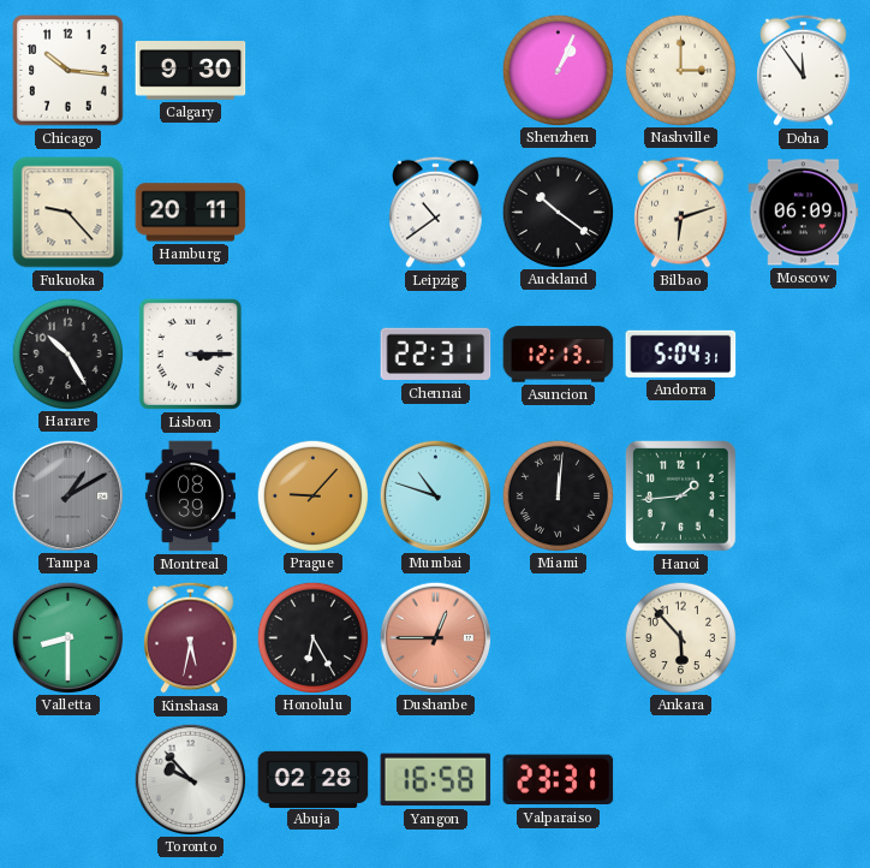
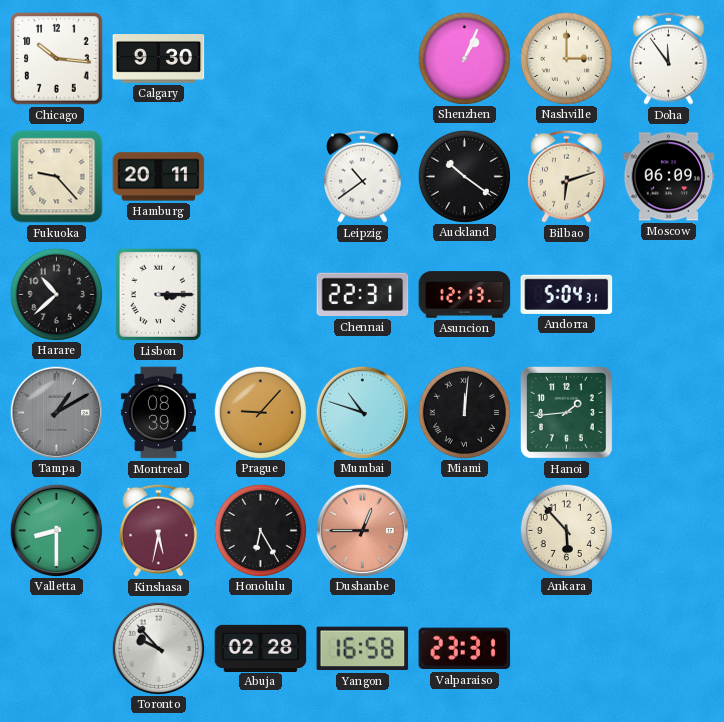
Harare: 10:25 -> 10:38
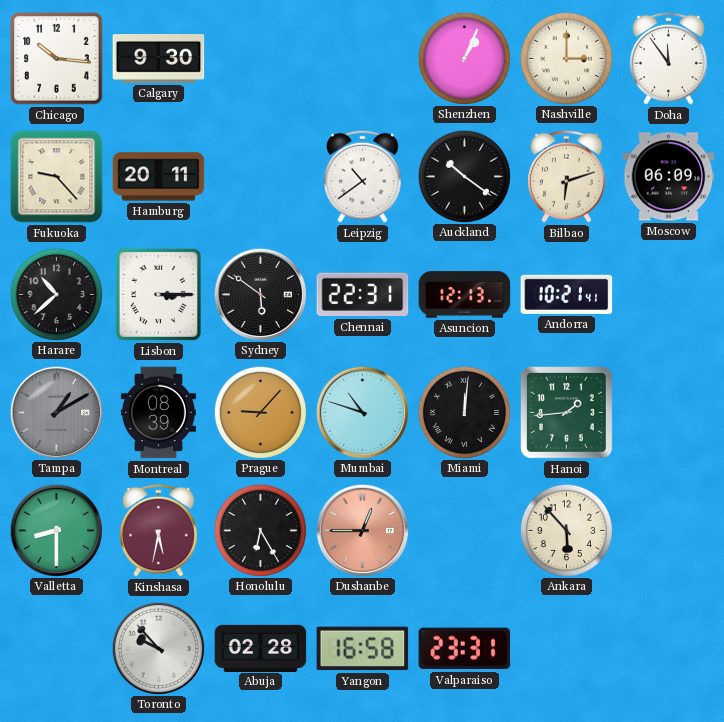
Sydney: none -> 5:51
Andorra: 5:04 -> 10:21
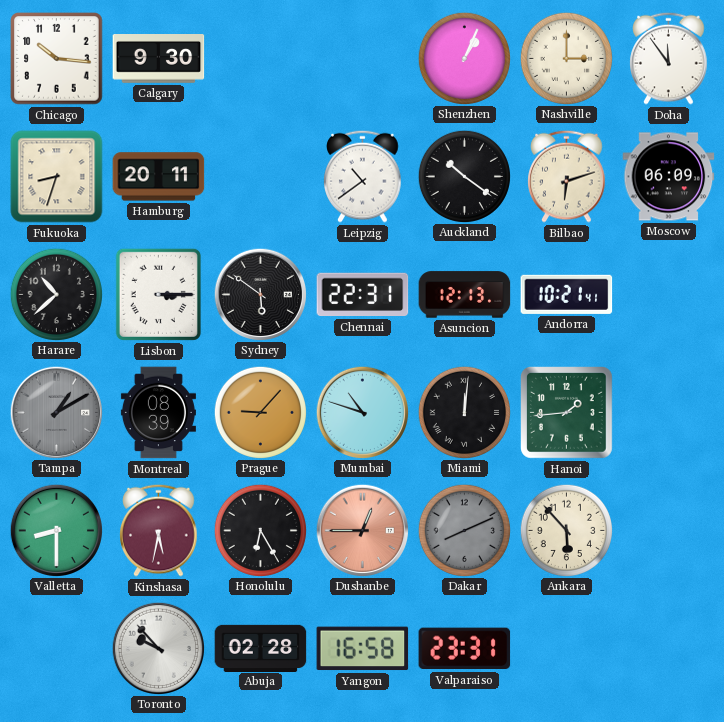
Fukuoka: 9:23 -> 8:33
Dakar: none -> 8:11
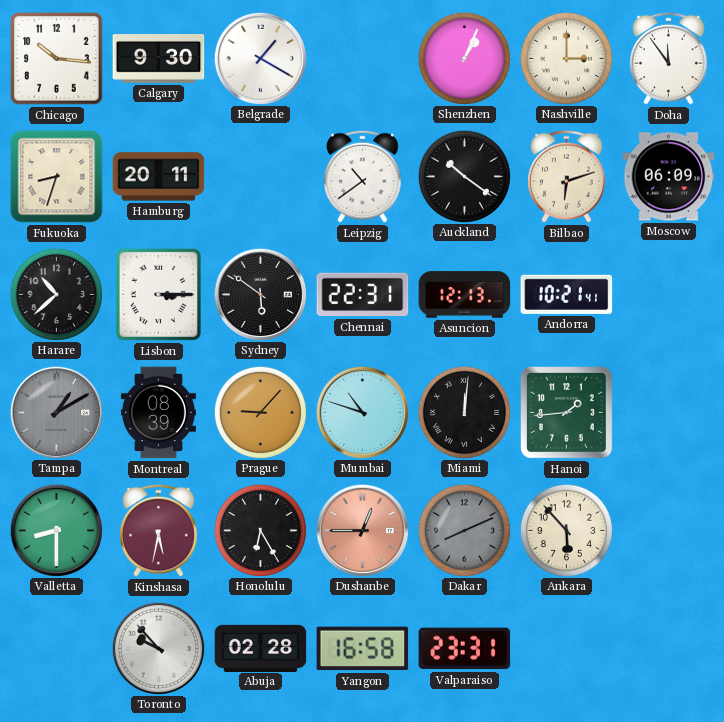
Belgrade: none -> 1:20
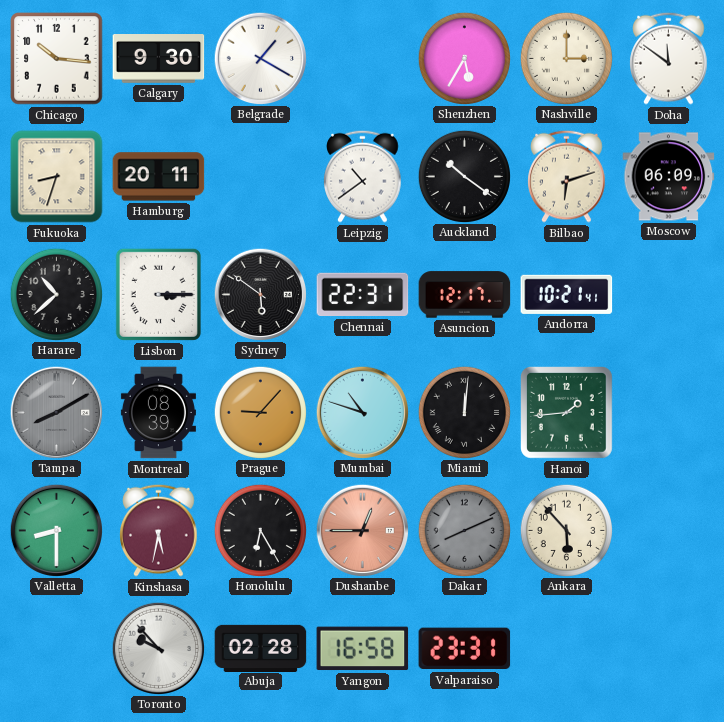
Shenzhen: 1:04 -> 5:35
Doha: 11:54 -> 11:51
Asuncion: 12:13 -> 12:17
Tampa: 1:10 -> 8:10
